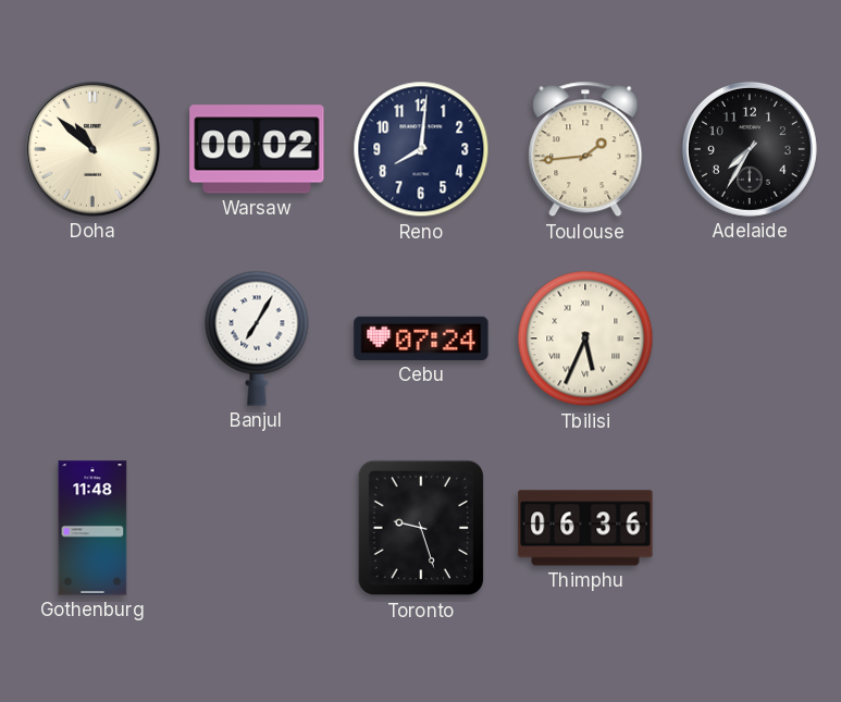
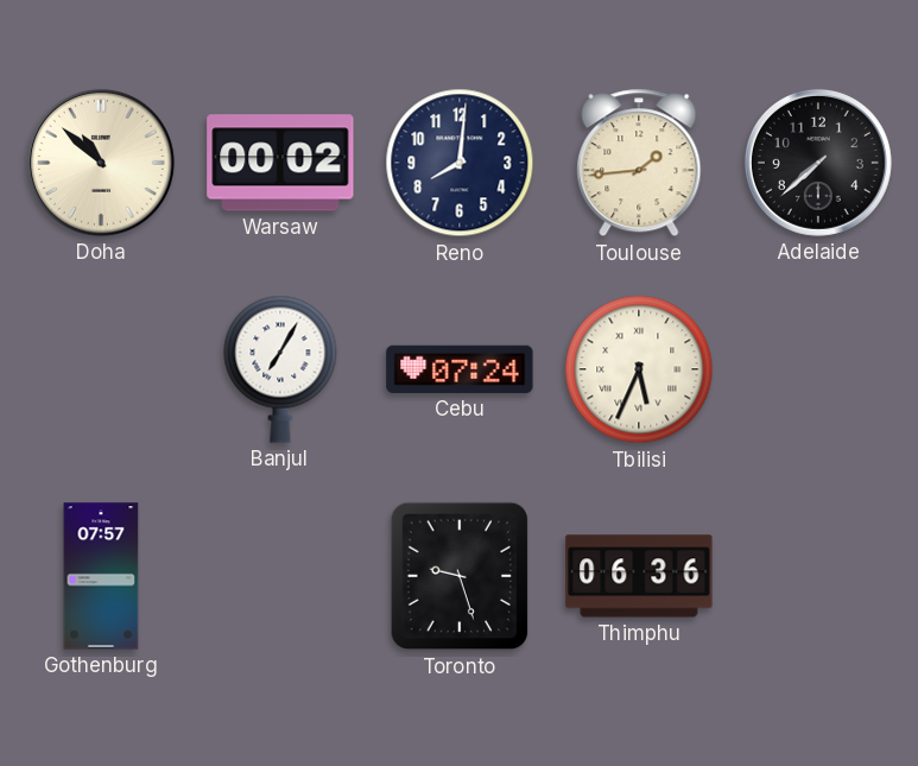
Adelaide: 7:35 -> 7:38
Gothenburg: 11:48 -> 07:57
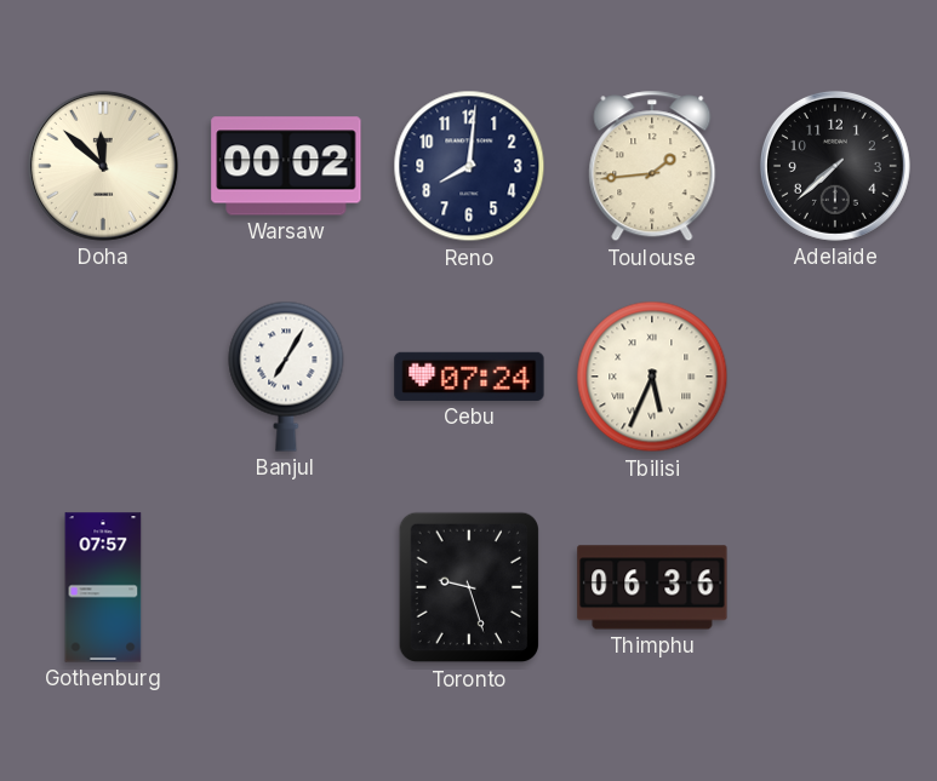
Doha: 10:52 -> 11:52
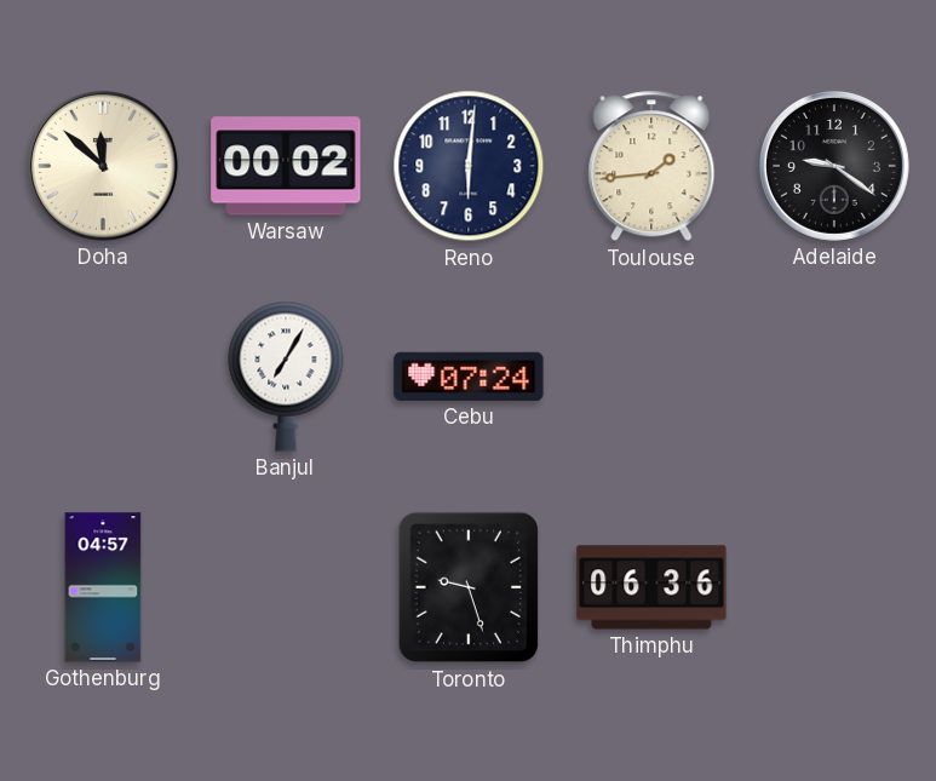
Reno: 8:01 -> 6:01
Adelaide: 7:38 -> 9:21
Tbilisi: 5:34 -> none
Gothenburg: 07:57 -> 04:57
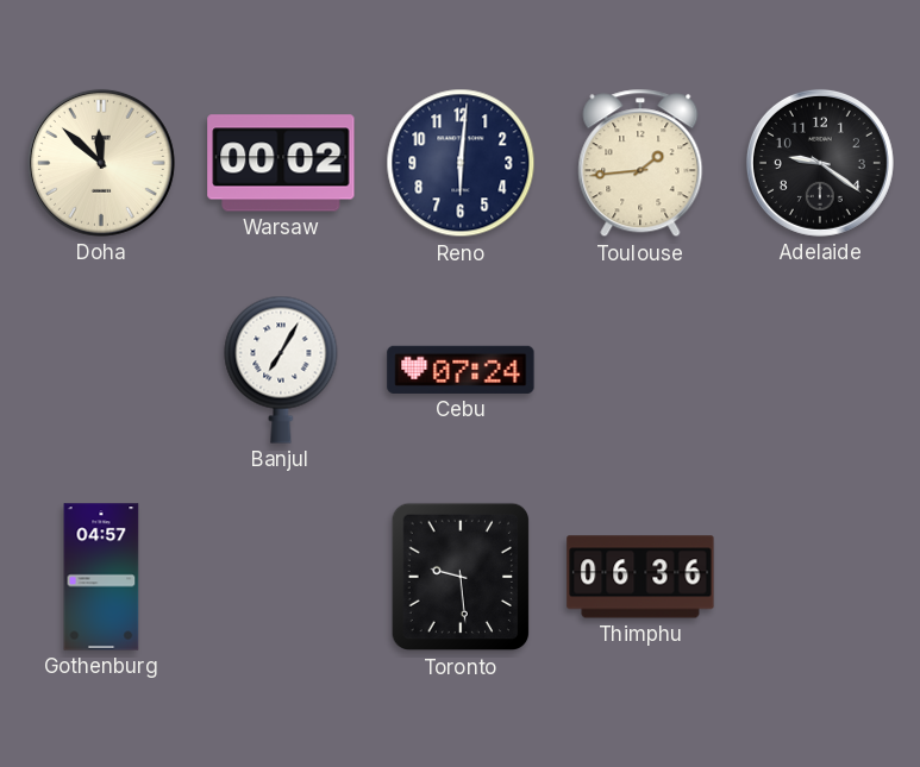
Toronto: 9:27 -> 9:29
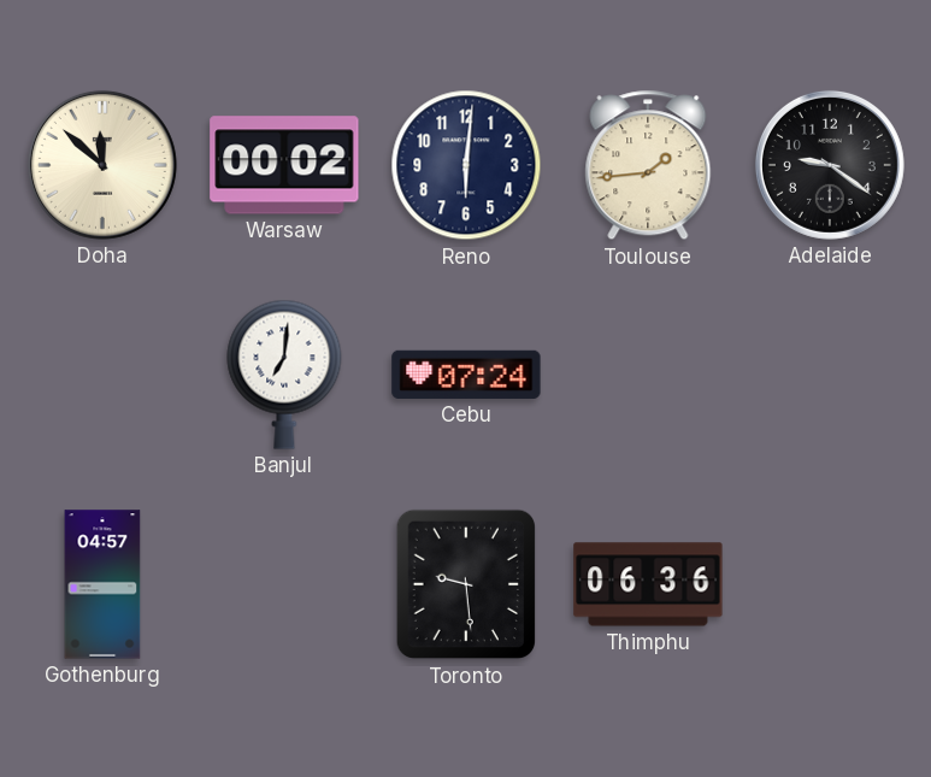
Banjul: 7:05 -> 7:01
